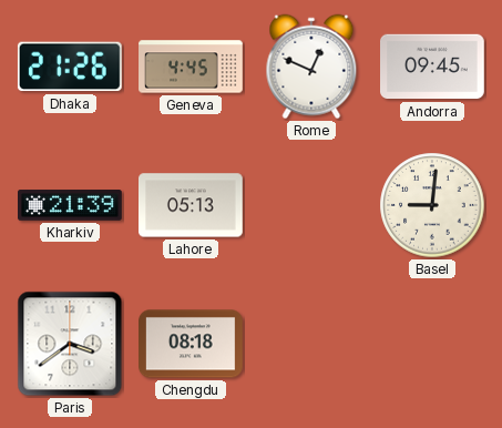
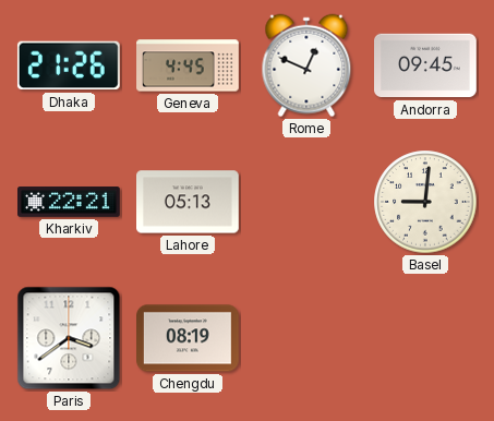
Kharkiv: 21:39 -> 22:21
Chengdu: 08:18 -> 08:19
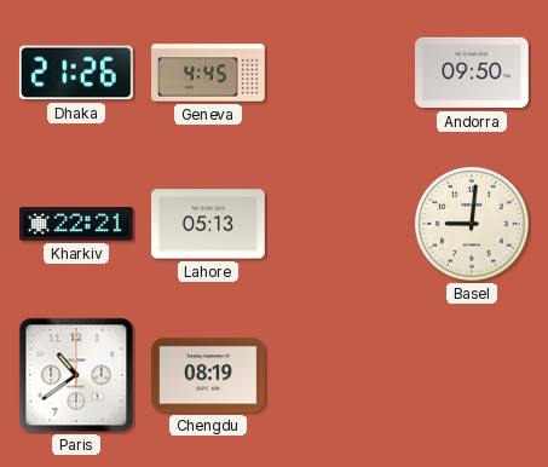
Rome: 12:49 -> none
Andorra: 09:45 -> 09:50
Paris: 3:39 -> 10:39
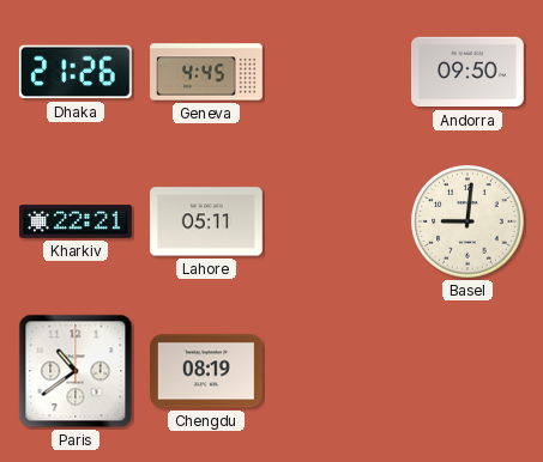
Lahore: 05:13 -> 05:11
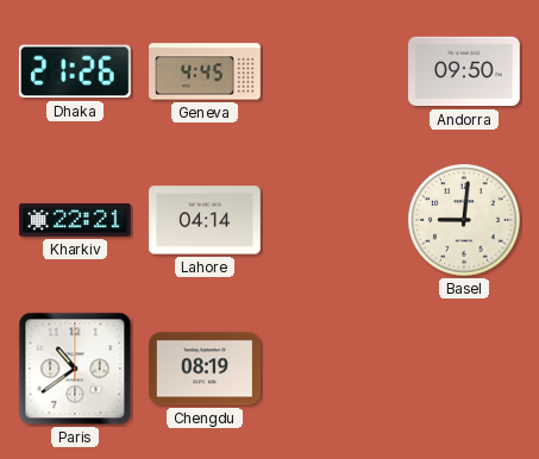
Lahore: 05:11 -> 04:14
